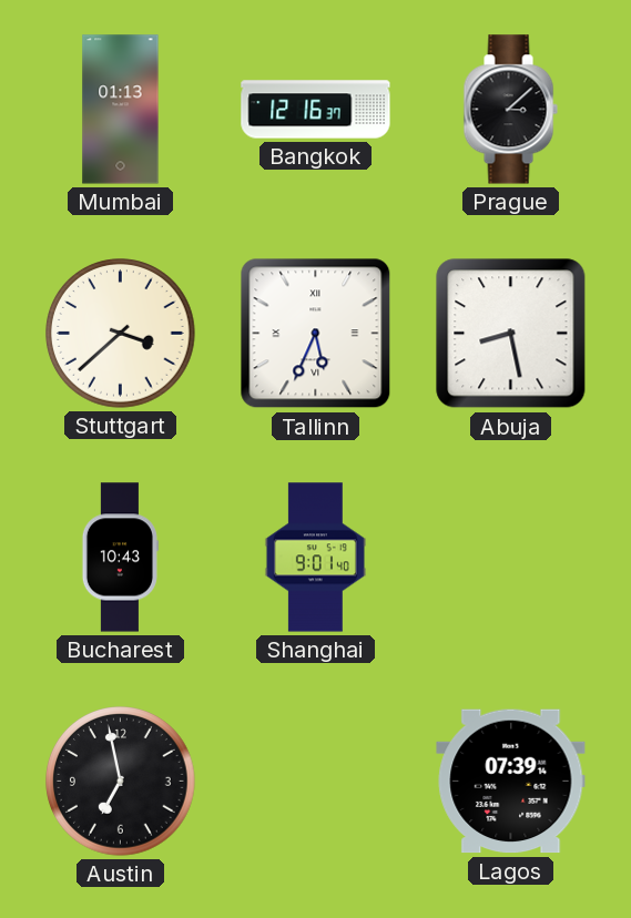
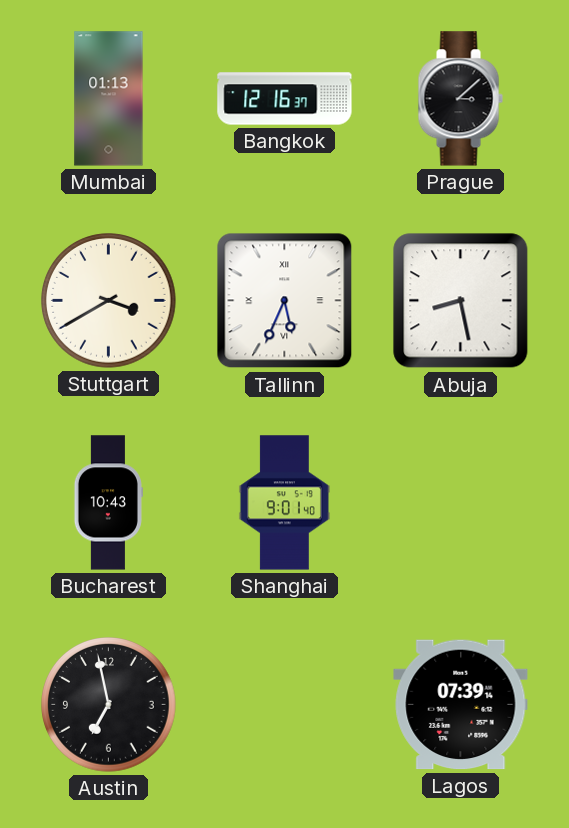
Stuttgart: 3:38 -> 3:40
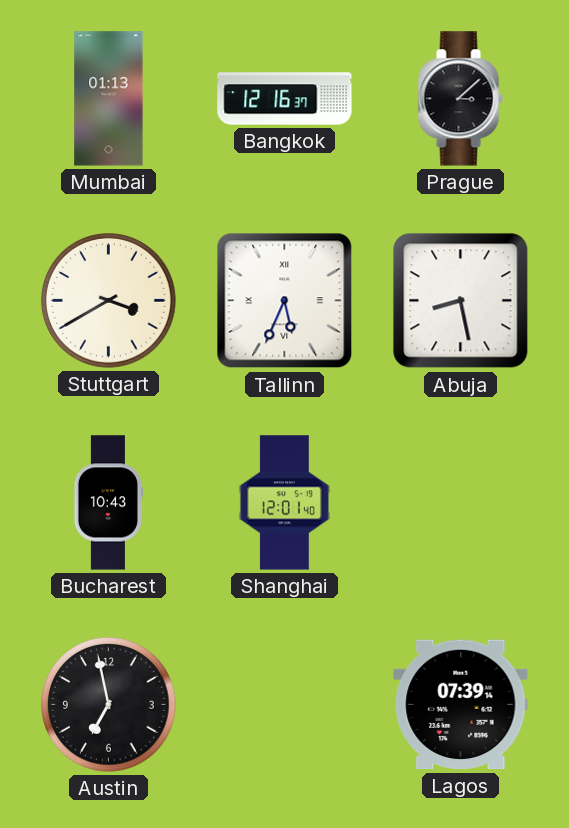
Shanghai: 9:01 -> 12:01
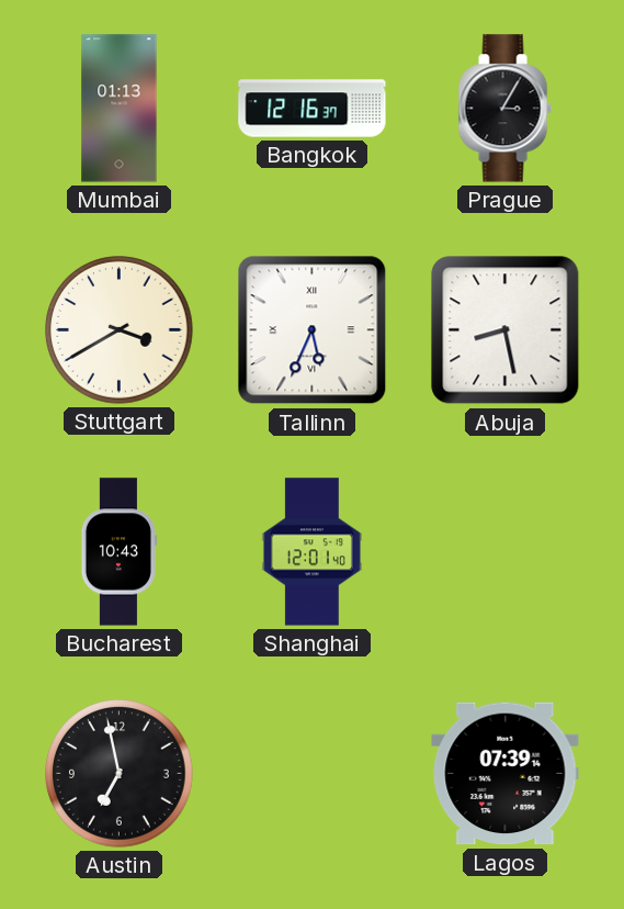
Prague: 3:08 -> 3:05
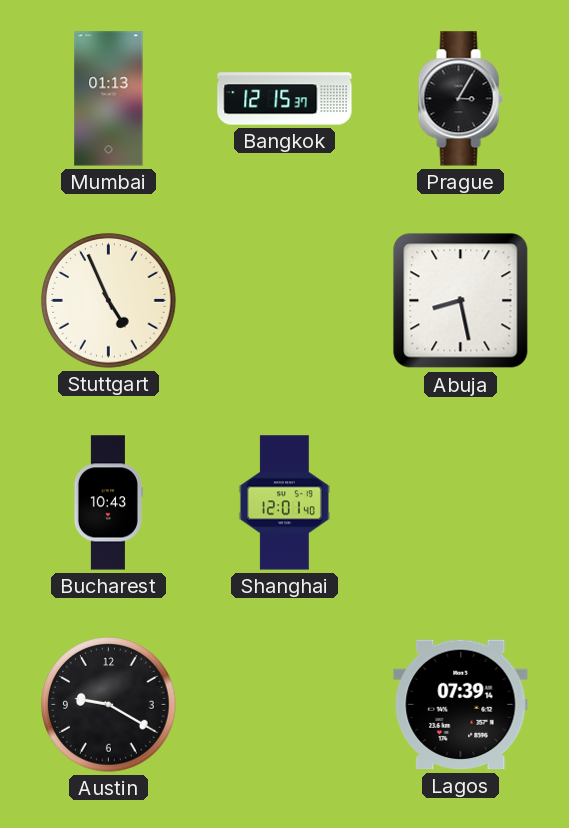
Bangkok: 12:16 -> 12:15
Stuttgart: 3:40 -> 4:56
Tallinn: 5:34 -> none
Austin: 6:58 -> 9:20
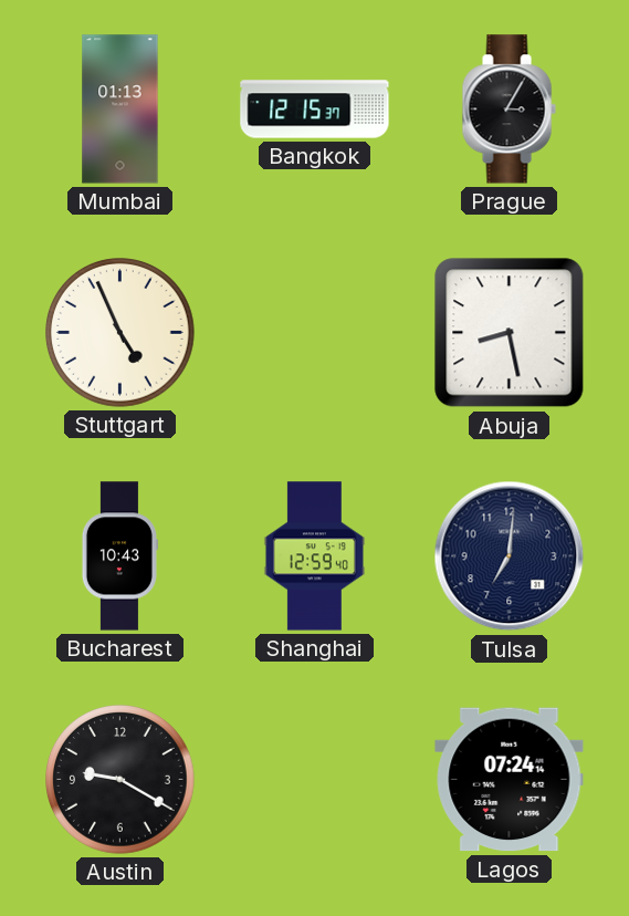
Shanghai: 12:01 -> 12:59
Tulsa: none -> 7:01
Lagos: 07:39 -> 07:24
